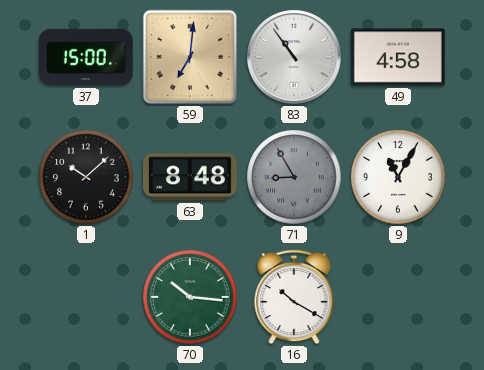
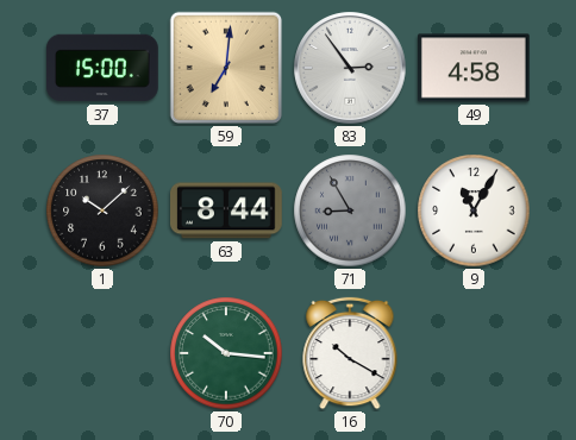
83: 10:54 -> 2:54
63: 8:48 -> 8:44
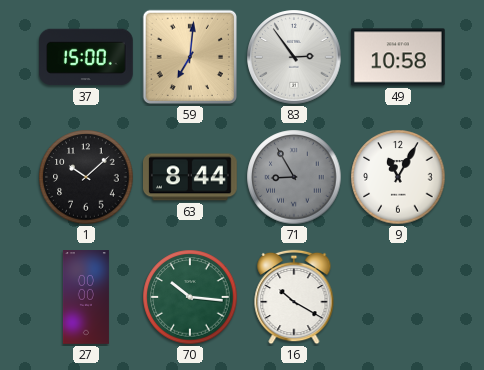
49: 4:58 -> 10:58
27: none -> 00:00
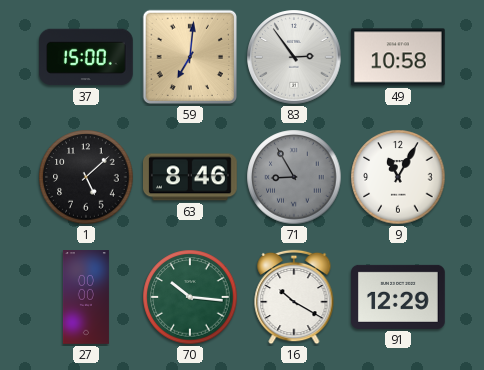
1: 10:08 -> 5:08
63: 8:44 -> 8:46
91: none -> 12:29
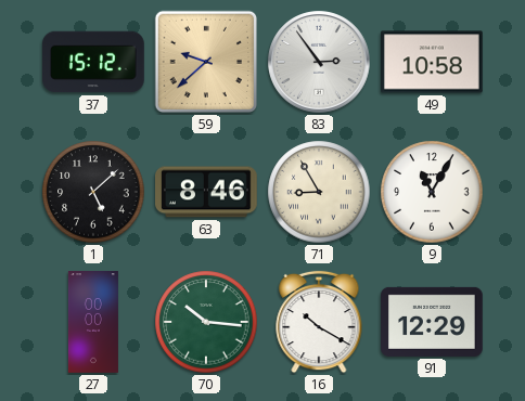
37: 15:00 -> 15:12
59: 7:01 -> 9:38
71 dial: grey -> cream
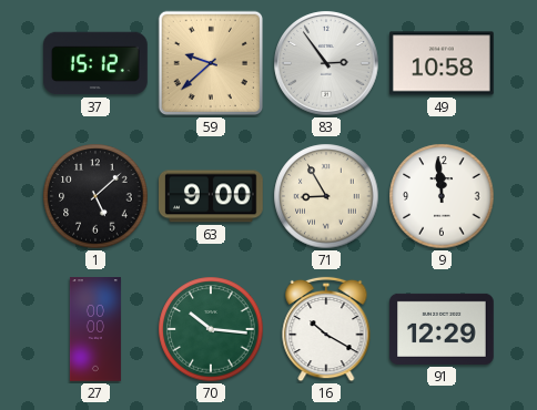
63: 8:46 -> 9:00
9: 11:05 -> 11:59
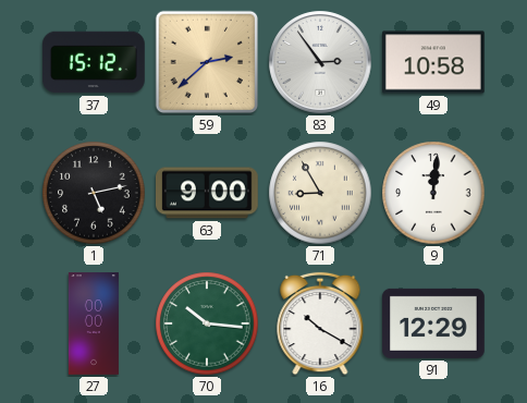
59: 9:38 -> 2:38
1: 5:08 -> 5:13
9: 11:59 -> 12:01
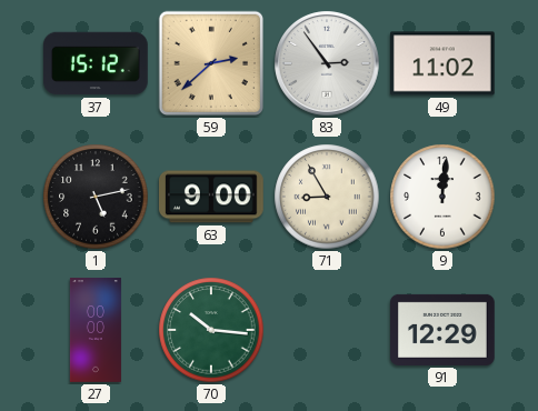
49: 10:58 -> 11:02
16: 10:20 -> none
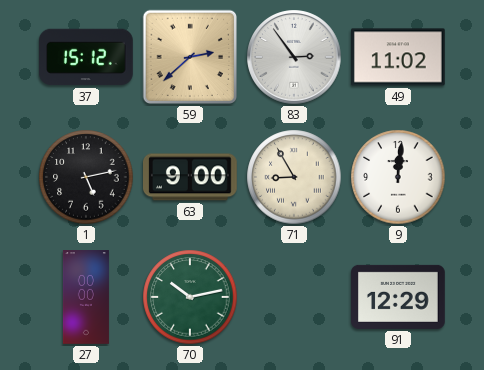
70: 10:16 -> 10:13
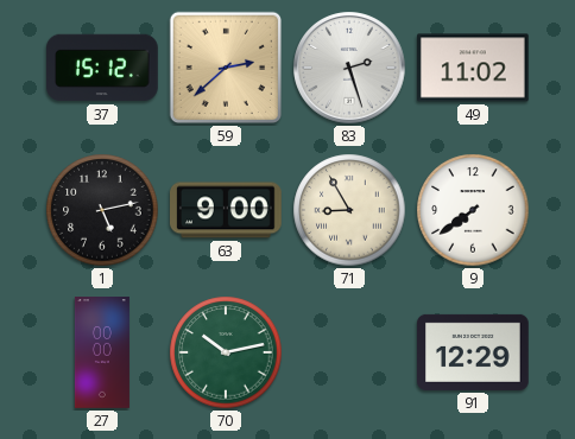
83: 2:54 -> 2:27
9: 12:01 -> 7:39
